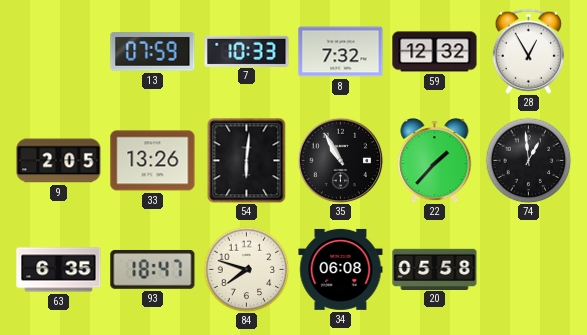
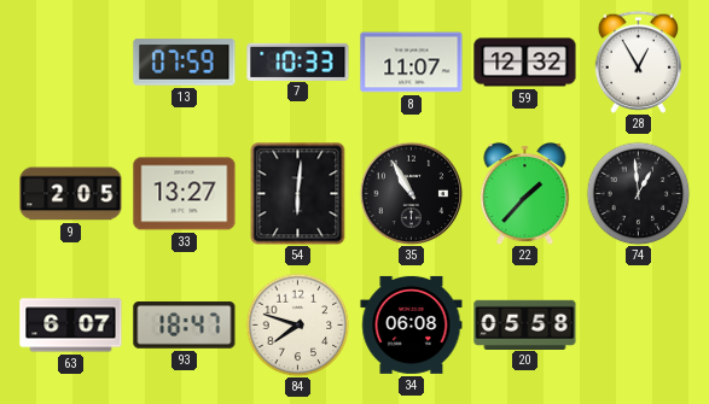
8: 7:32 -> 11:07
33: 13:26 -> 13:27
63: 6:35 -> 6:07
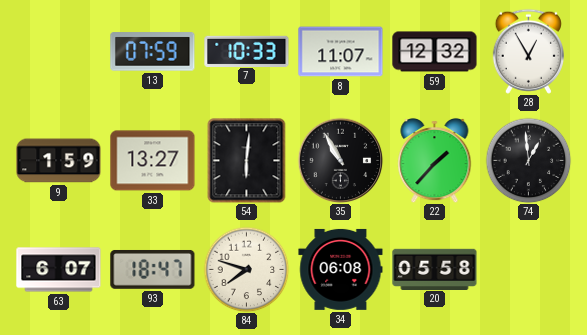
9: 2:05 -> 1:59
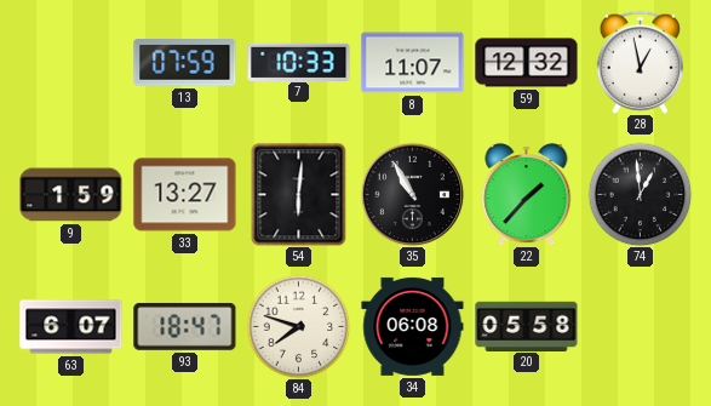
28: 12:55 -> 12:58
